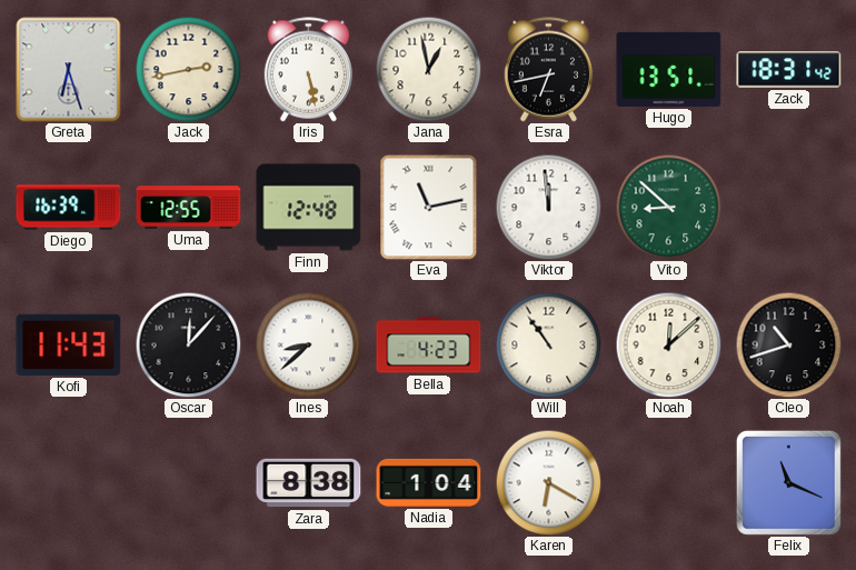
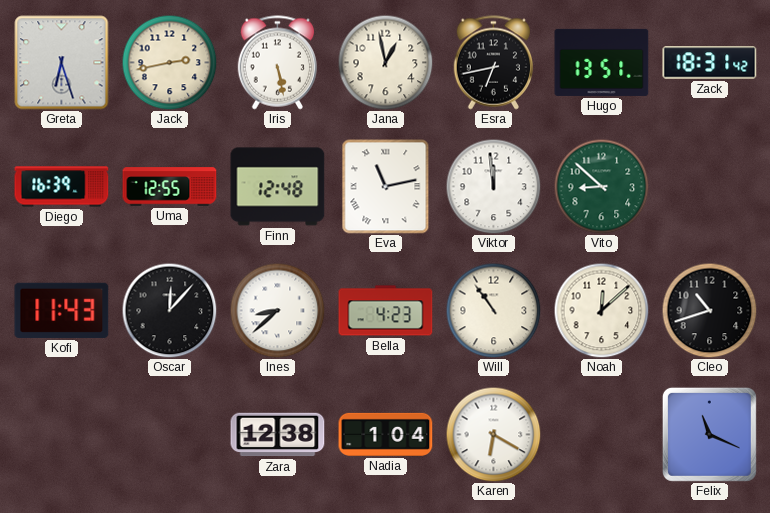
Zara: 8:38 -> 12:38
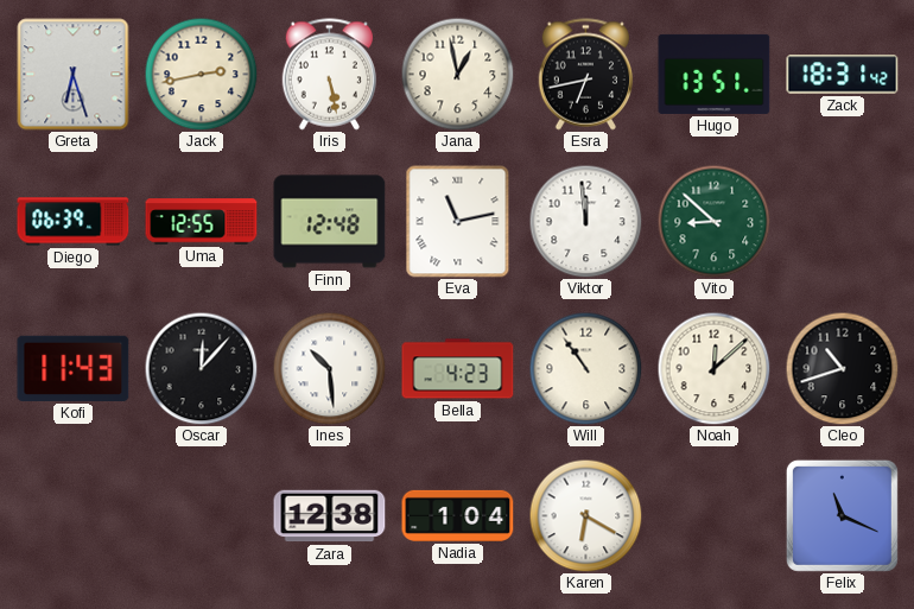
Diego: 16:39 -> 06:39
Ines: 8:38 -> 10:29
